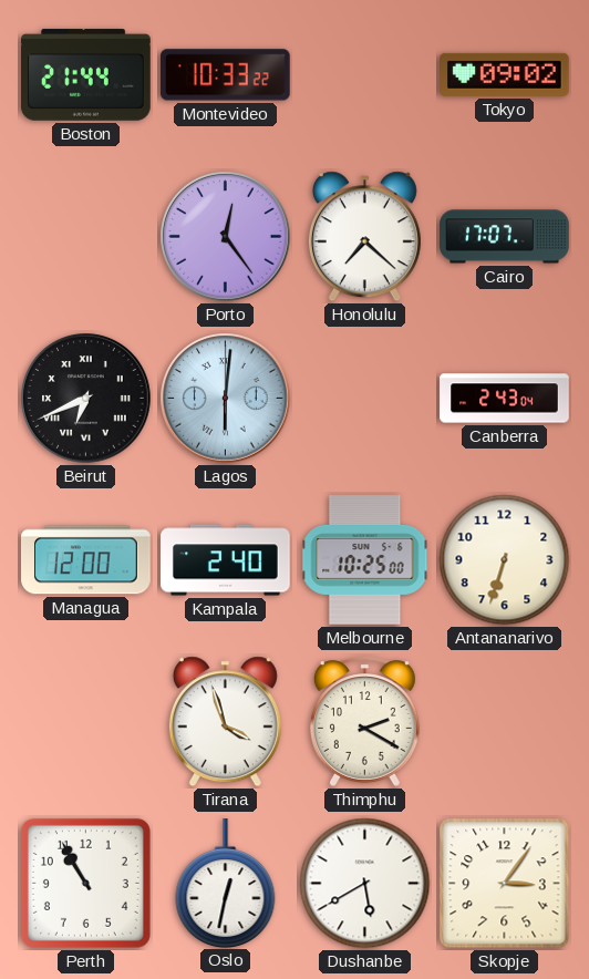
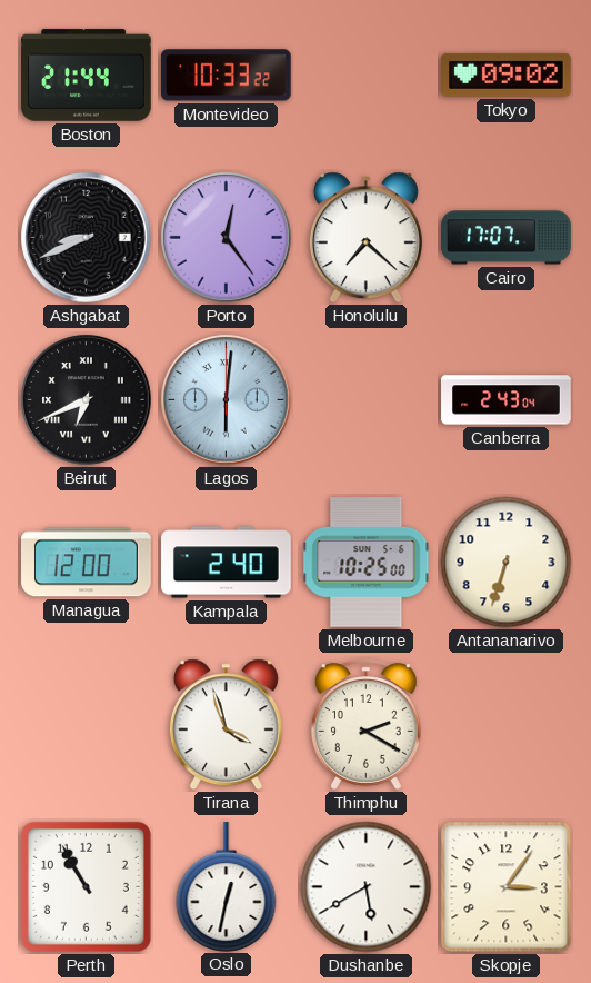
Ashgabat: none -> 8:41
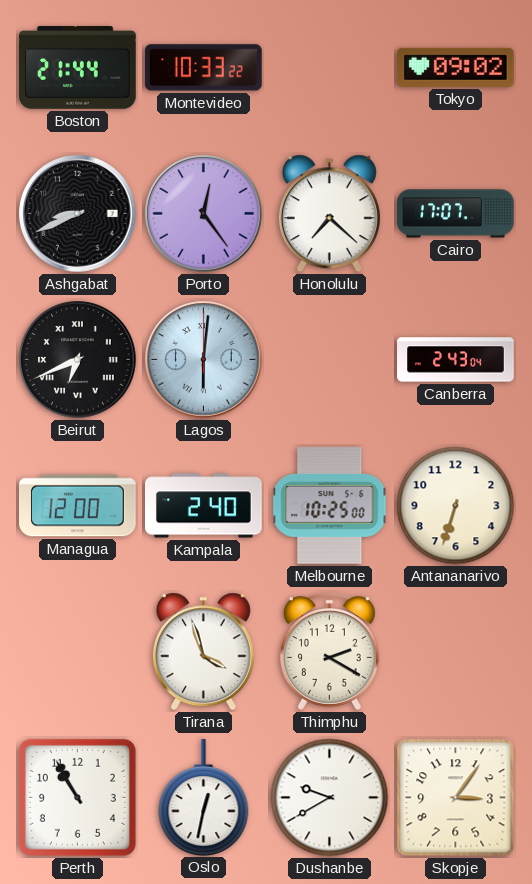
Dushanbe: 5:40 -> 9:40
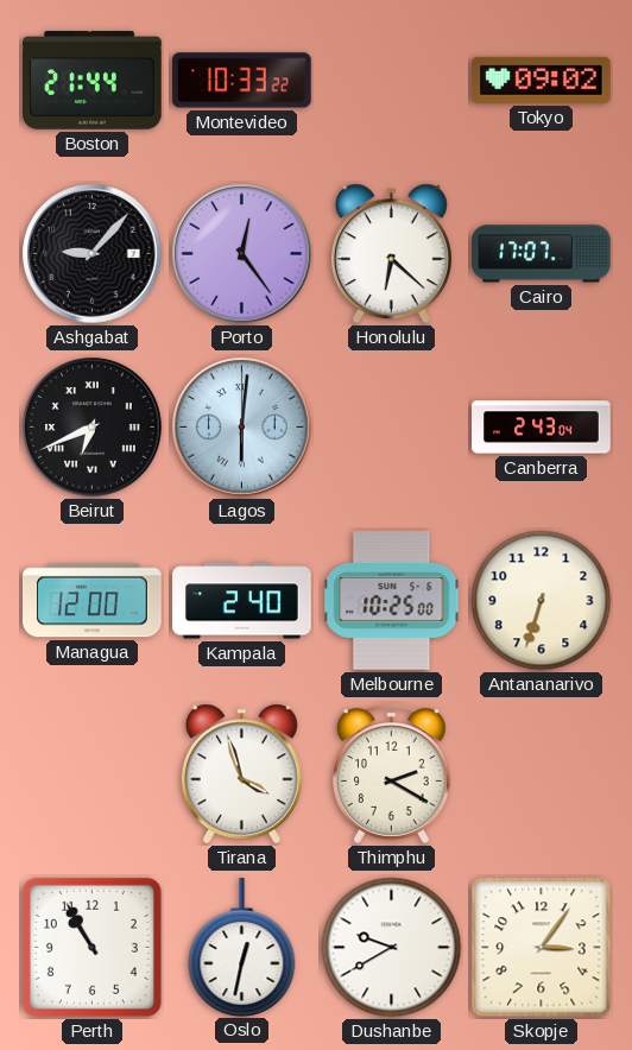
Ashgabat: 8:41 -> 9:07
Honolulu: 7:22 -> 6:22
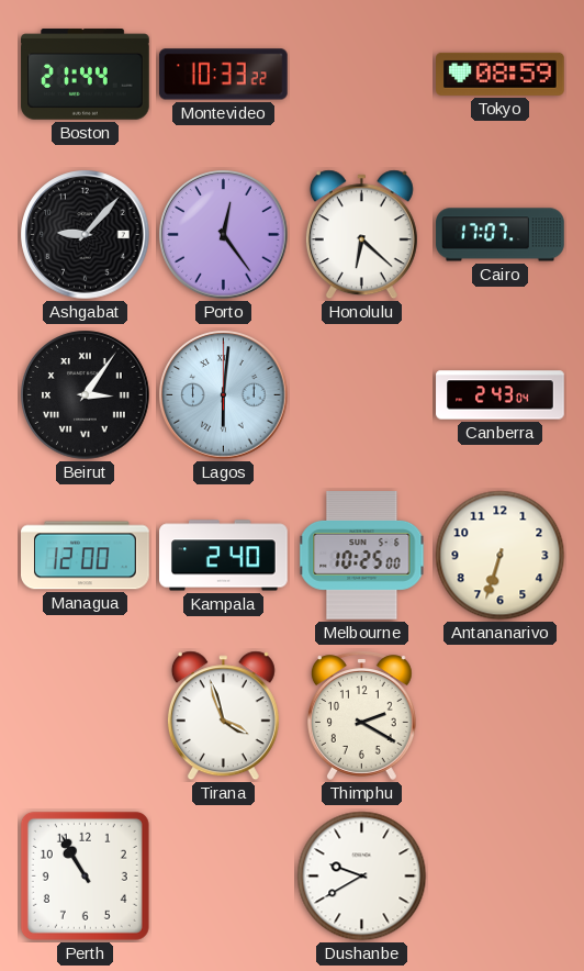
Tokyo: 09:02 -> 08:59
Beirut: 6:41 -> 3:06
Oslo: 12:32 -> none
Skopje: 3:06 -> none
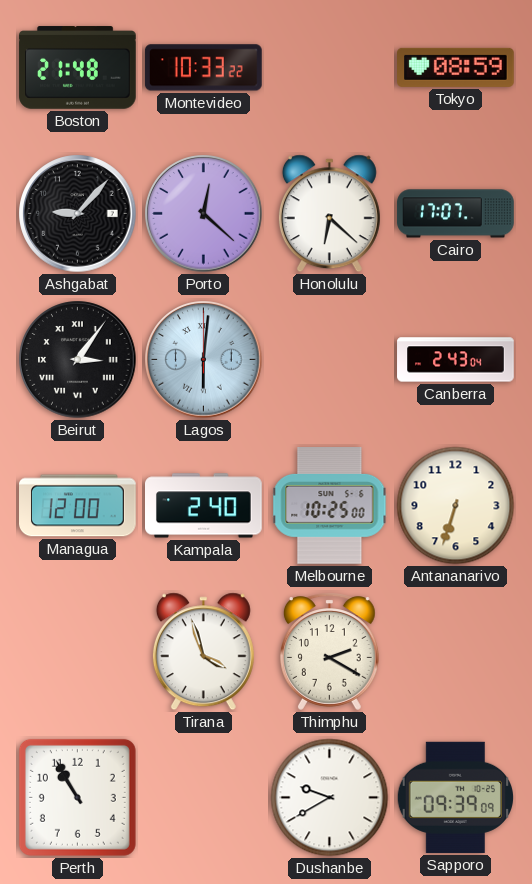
Boston: 21:44 -> 21:48
Porto: 12:24 -> 12:22
Sapporo: none -> 09:39
